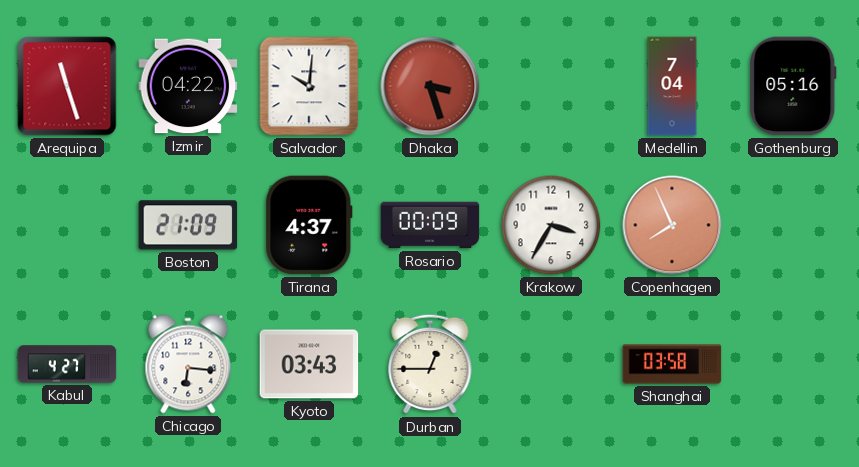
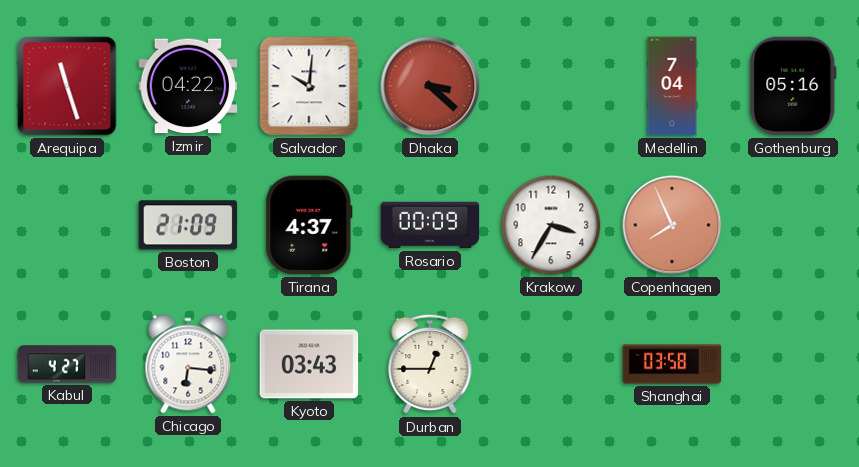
Dhaka: 3:27 -> 3:22
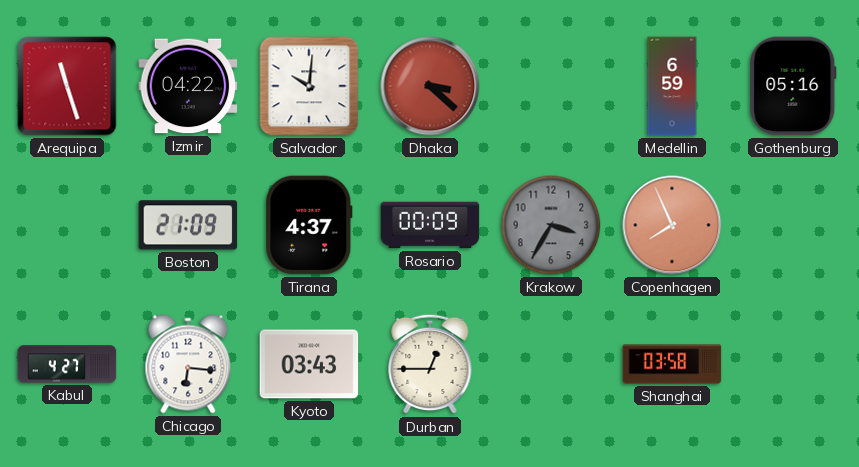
Medellin: 7:04 -> 6:59
Krakow dial: white -> grey
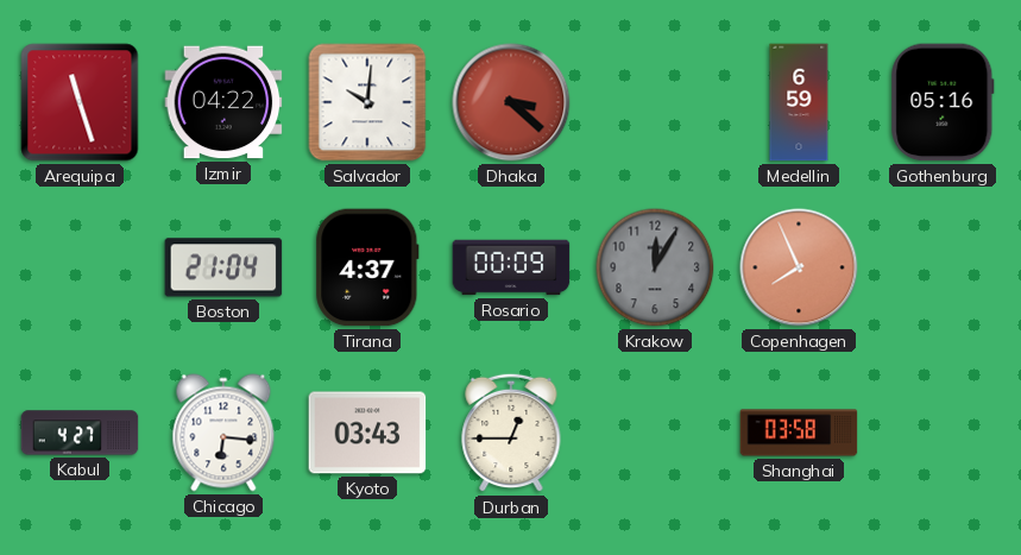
Boston: 21:09 -> 21:04
Krakow: 3:35 -> 12:05
